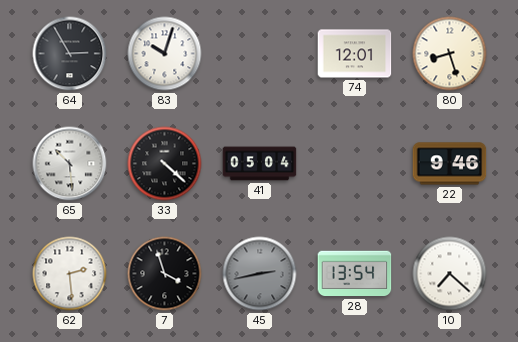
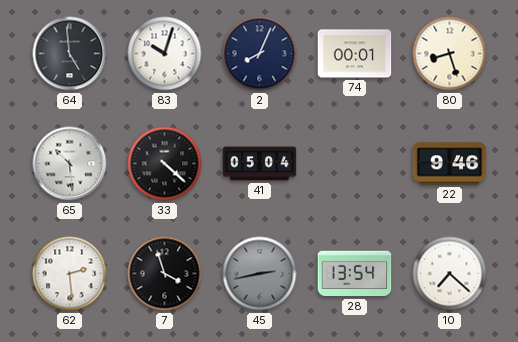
64: 2:55 -> 4:59
2: none -> 8:04
74: 12:01 -> 00:01
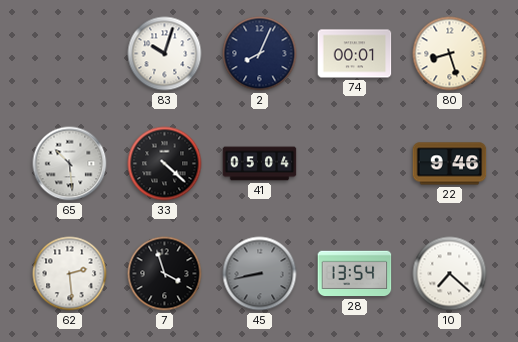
64: 4:59 -> none
45: 2:43 -> 8:43
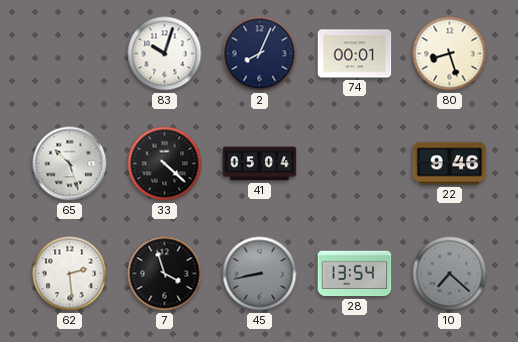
65: 10:29 -> 10:27
10 dial: white -> grey
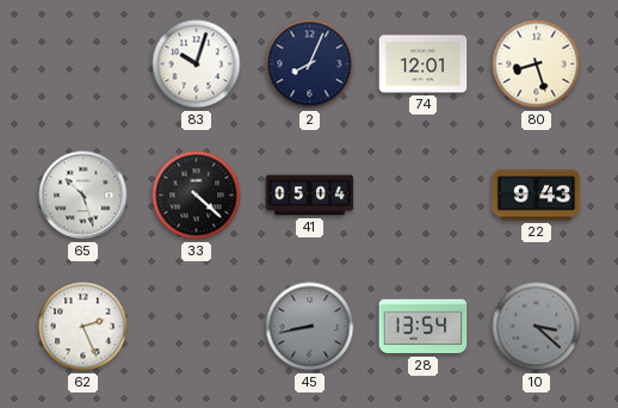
74: 00:01 -> 12:01
22: 9:46 -> 9:43
62: 2:29 -> 2:26
7: 3:57 -> none
10: 7:22 -> 3:22
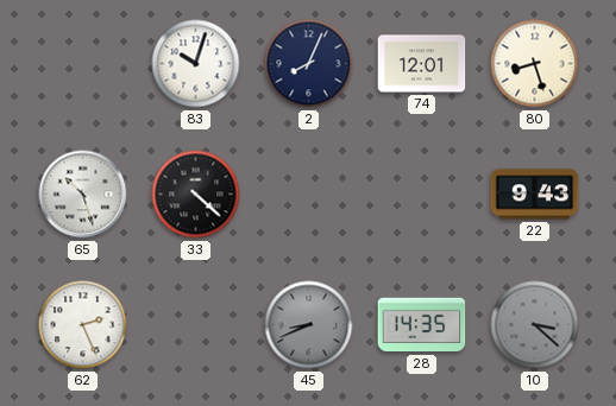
41: 05:04 -> none
45: 8:43 -> 8:41
28: 13:54 -> 14:35
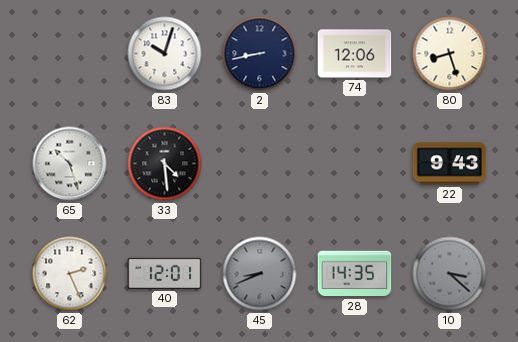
2: 8:04 -> 8:43
74: 12:01 -> 12:06
33: 4:22 -> 4:29
40: none -> 12:01
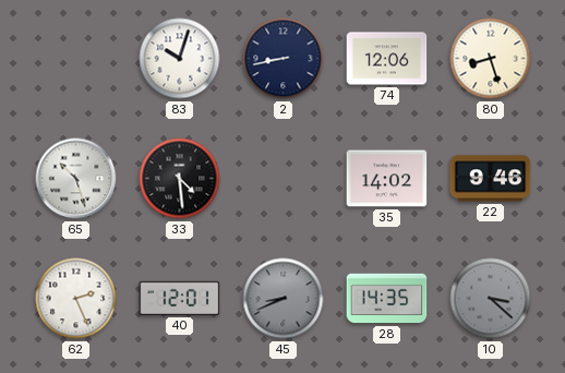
35: none -> 14:02
22: 9:43 -> 9:46
